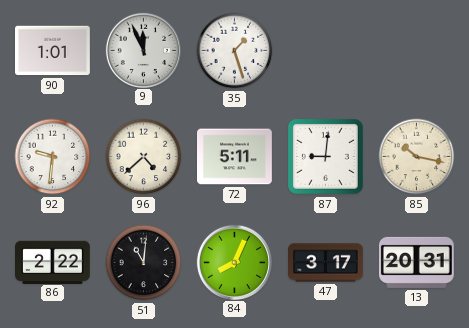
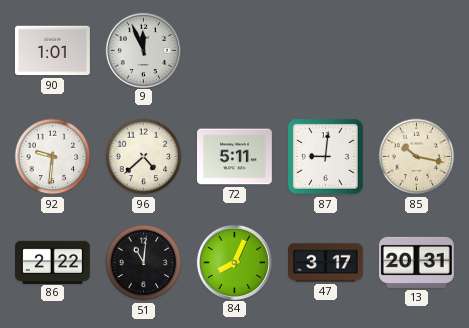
35: 1:27 -> none
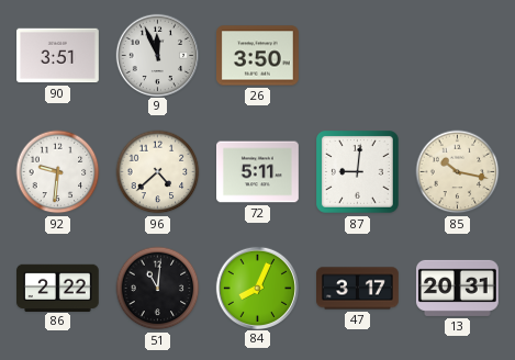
90: 1:01 -> 3:51
26: none -> 3:50
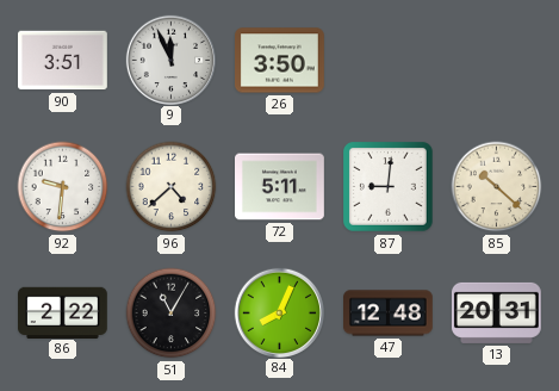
85: 10:17 -> 10:22
51: 11:01 -> 11:05
47: 3:17 -> 12:48
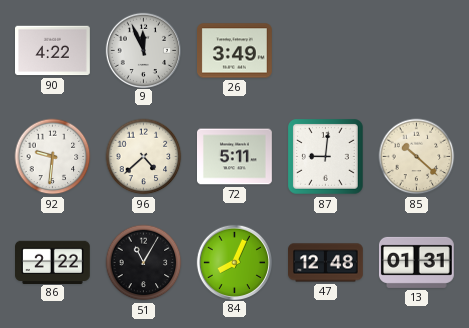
90: 3:51 -> 4:22
26: 3:50 -> 3:49
13: 20:31 -> 01:31
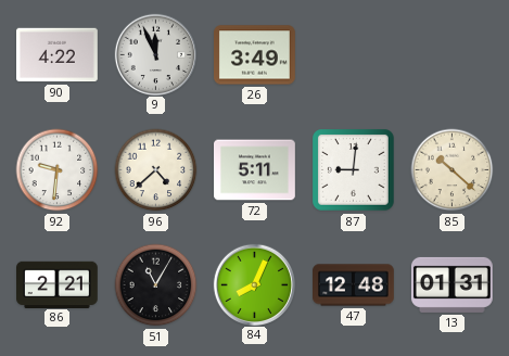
86: 2:22 -> 2:21
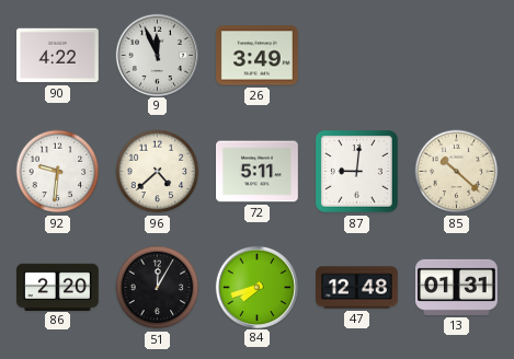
86: 2:21 -> 2:20
51: 11:05 -> 12:05
84: 8:04 -> 7:42
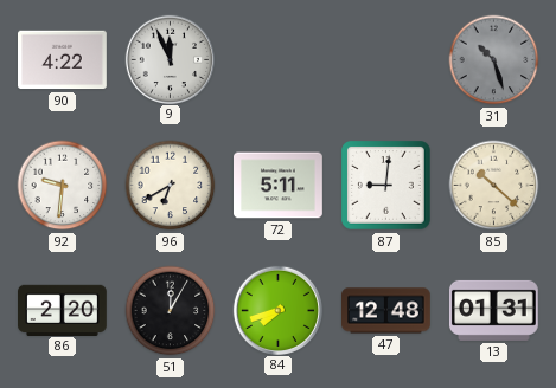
26: 3:49 -> none
31: none -> 10:27
96: 4:38 -> 6:40
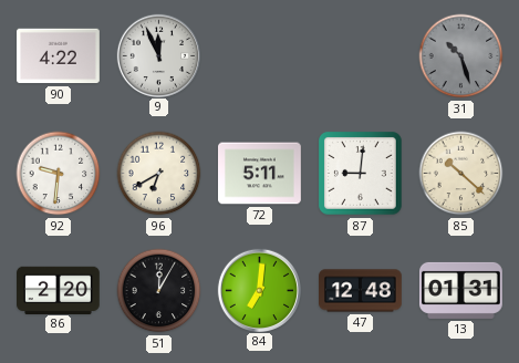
84: 7:42 -> 7:01
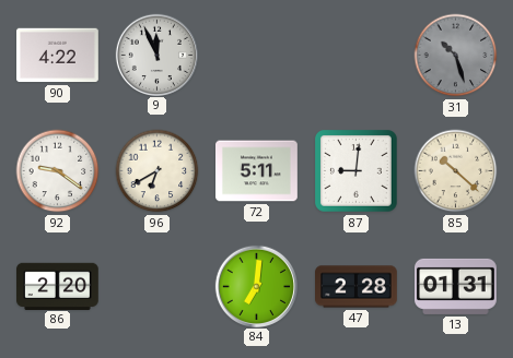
92: 9:31 -> 9:21
51: 12:05 -> none
47: 12:48 -> 2:28
